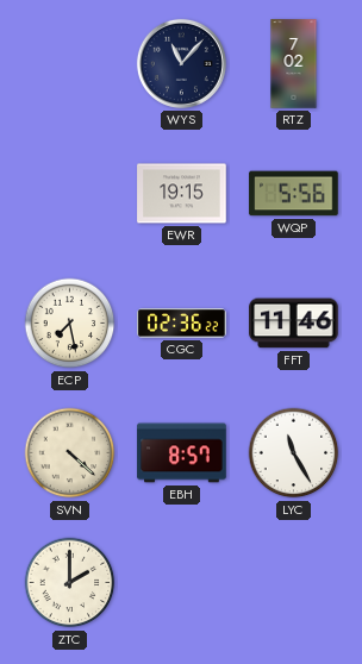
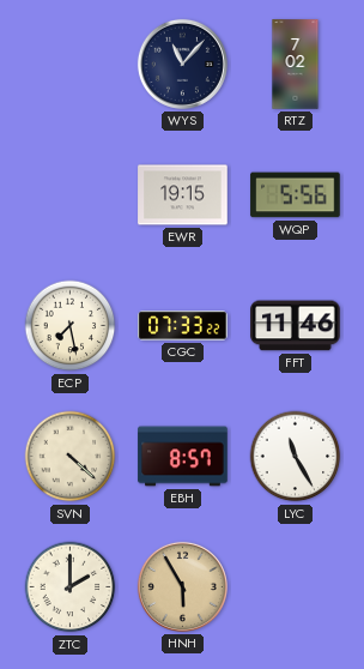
CGC: 02:36 -> 07:33
HNH: none -> 5:55
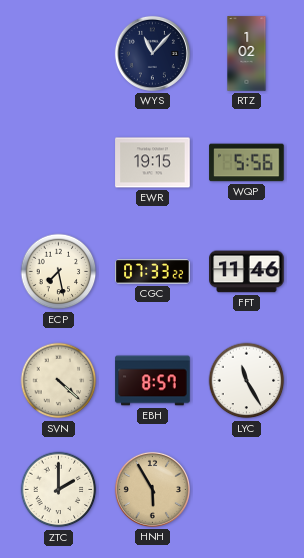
RTZ: 7:02 -> 1:02
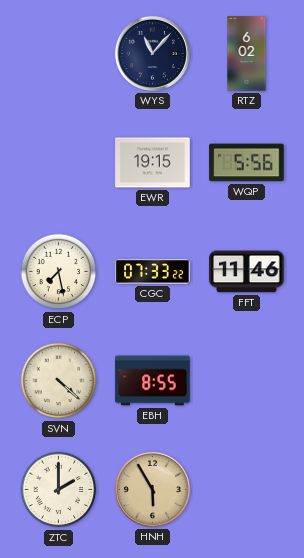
RTZ: 1:02 -> 6:02
EBH: 8:57 -> 8:55
LYC: 11:25 -> none
